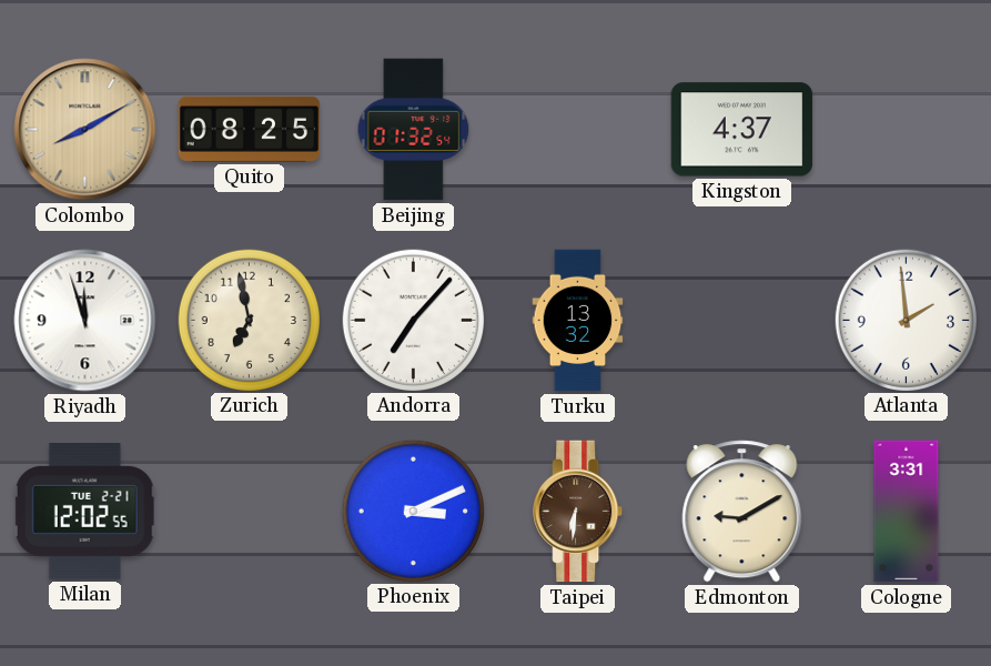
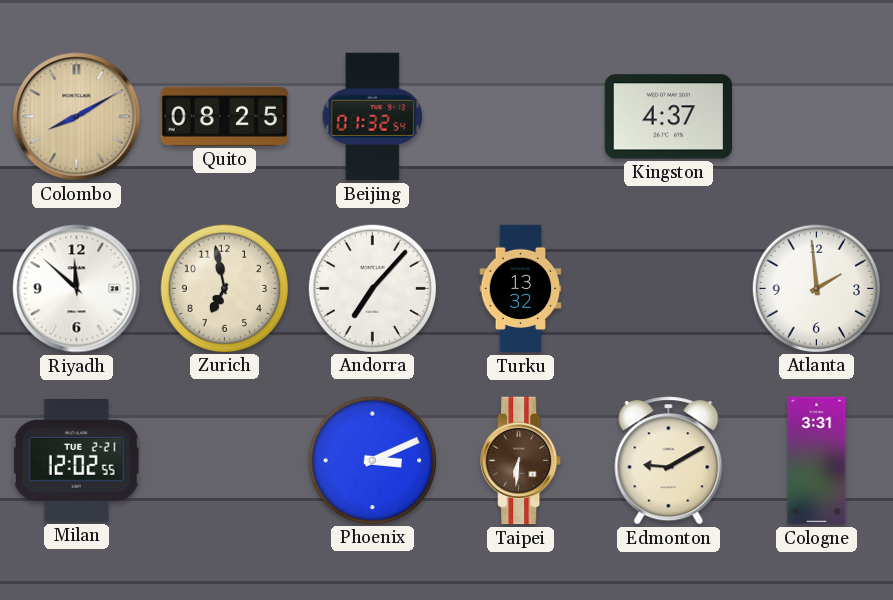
Riyadh: 11:57 -> 11:52
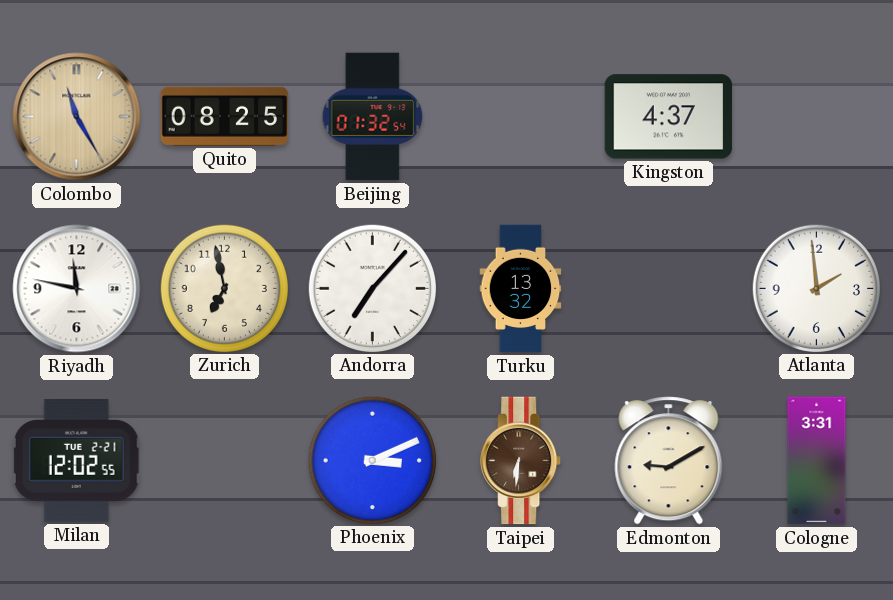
Colombo: 8:10 -> 11:25
Riyadh: 11:52 -> 11:47
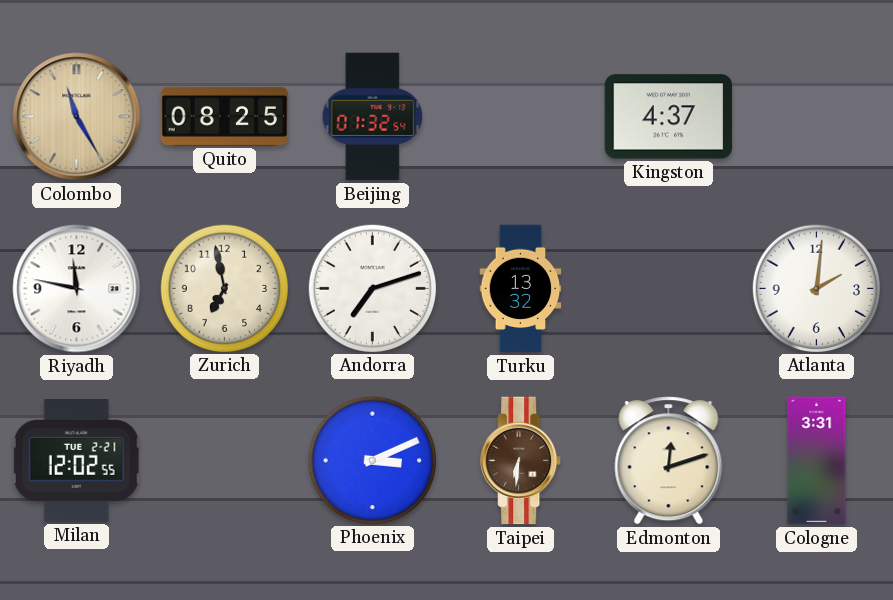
Andorra: 7:07 -> 7:12
Atlanta: 1:59 -> 2:01
Edmonton: 9:10 -> 12:12
